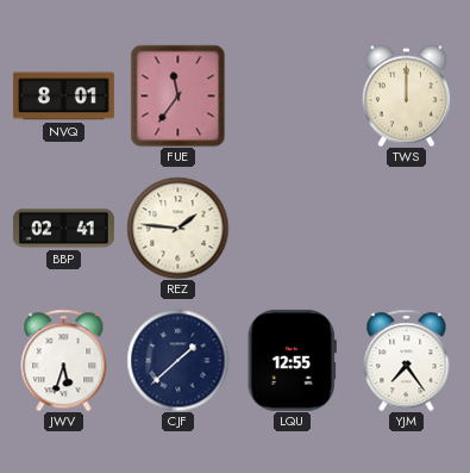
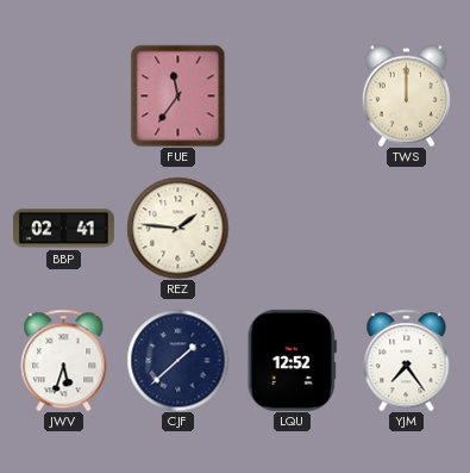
NVQ: 8:01 -> none
LQU: 12:55 -> 12:52
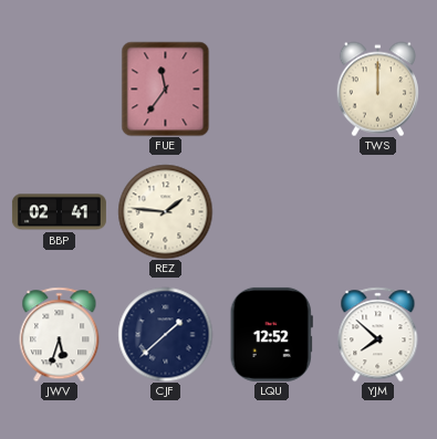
YJM: 7:24 -> 7:52
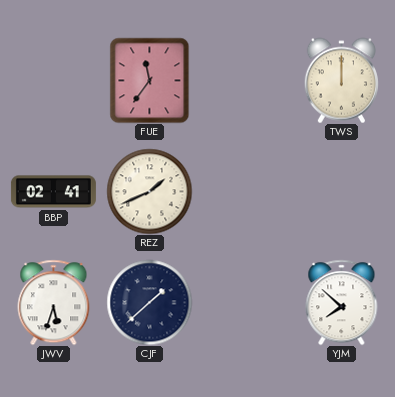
REZ: 1:46 -> 1:41
LQU: 12:52 -> none
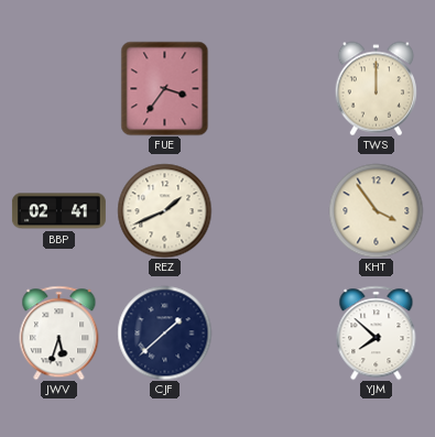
FUE: 11:36 -> 3:36
KHT: none -> 3:54
